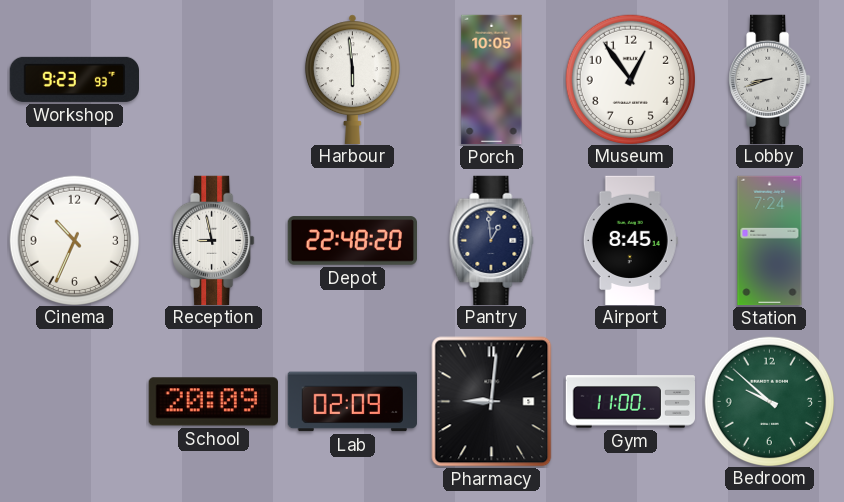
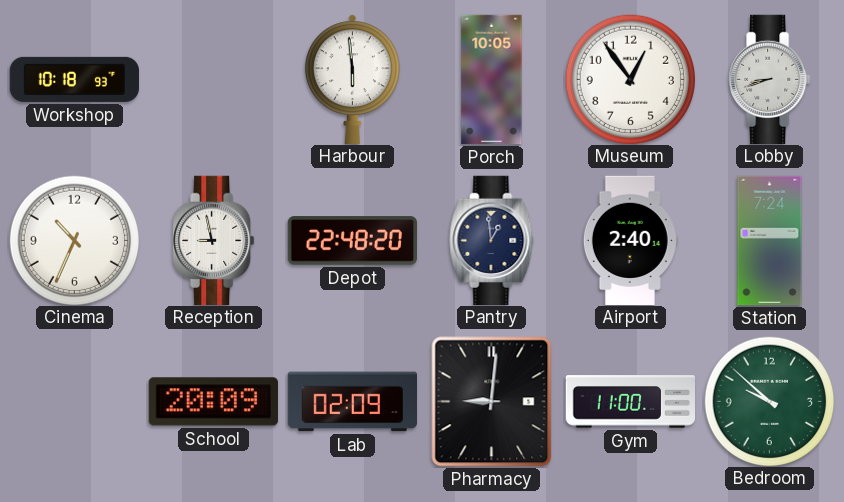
Workshop: 9:23 -> 10:18
Airport: 8:45 -> 2:40
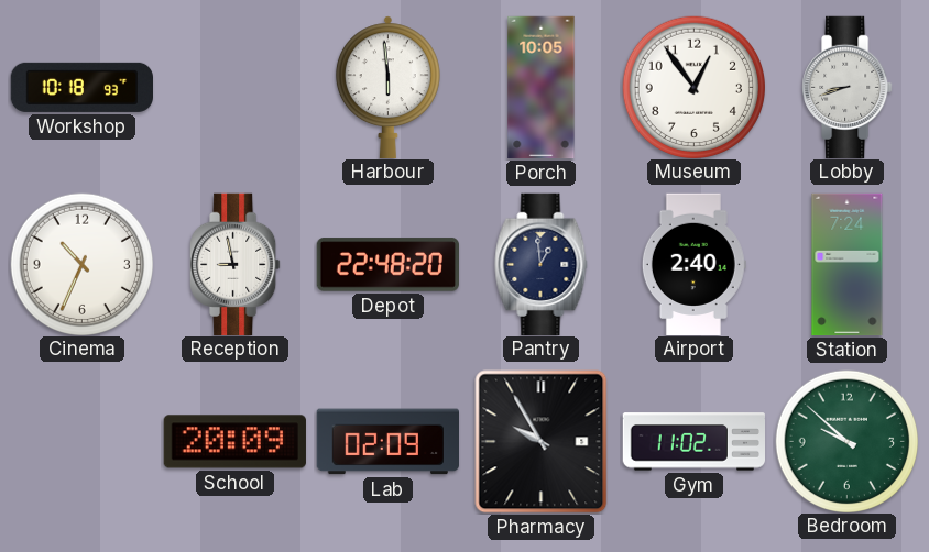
Pharmacy: 9:01 -> 9:55
Gym: 11:00 -> 11:02
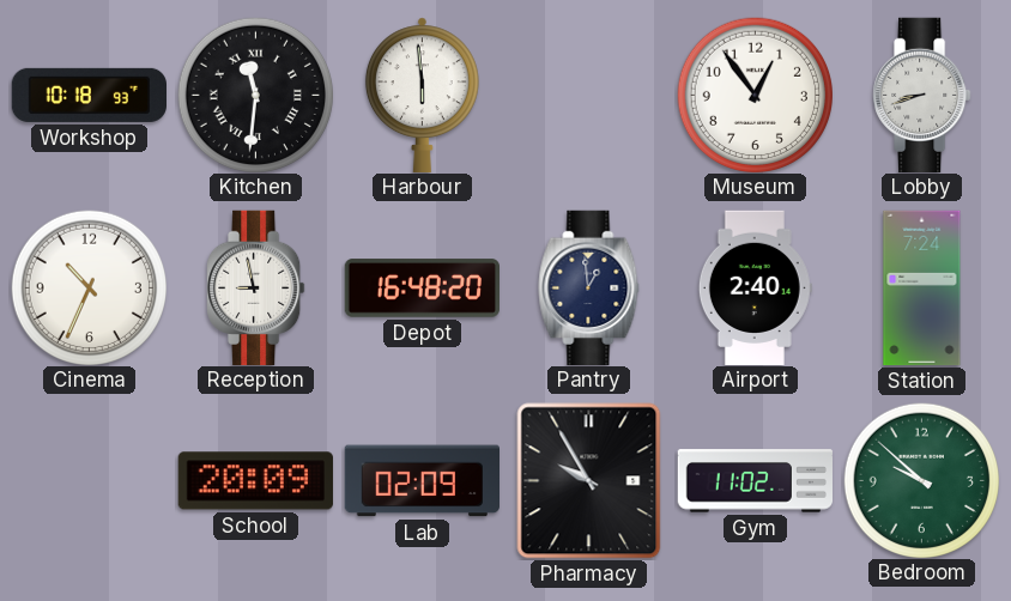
Kitchen: none -> 11:31
Porch: 10:05 -> none
Depot: 22:48 -> 16:48
